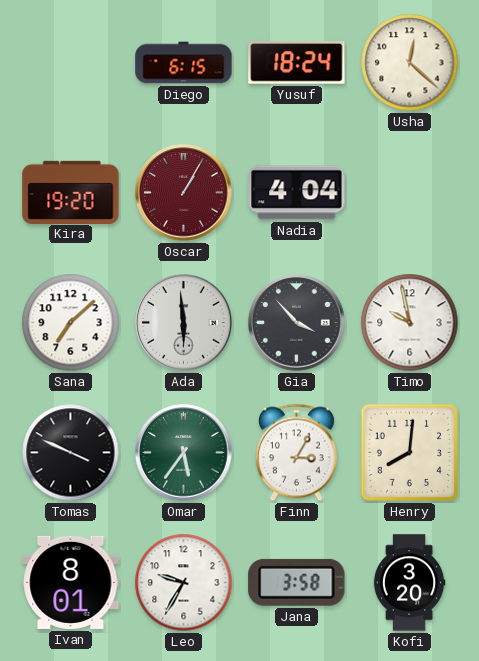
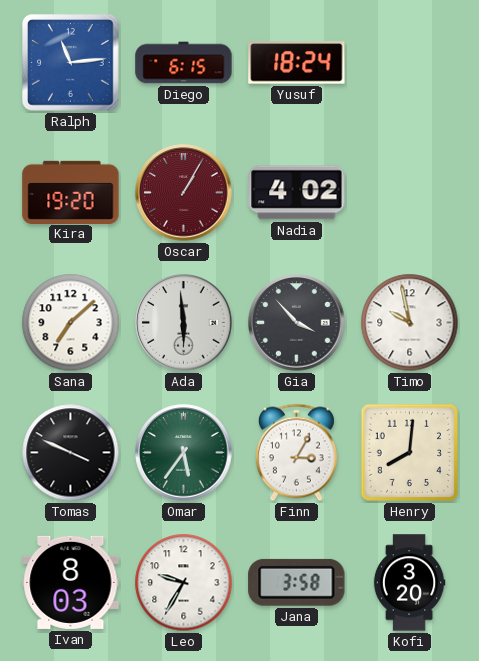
Ralph: none -> 11:14
Usha: 12:22 -> none
Nadia: 4:04 -> 4:02
Ivan: 8:01 -> 8:03
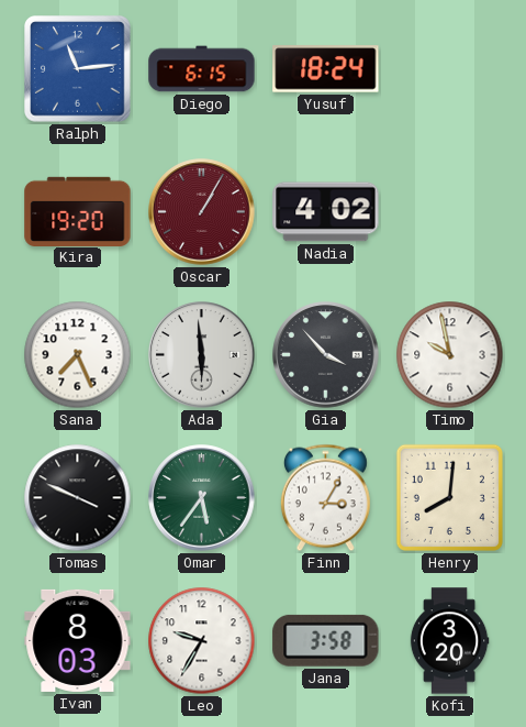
Sana: 7:08 -> 7:26
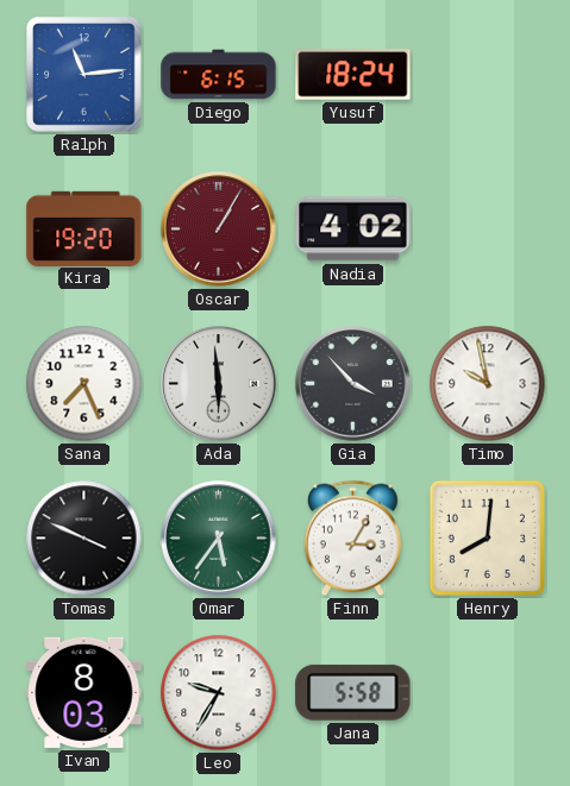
Jana: 3:58 -> 5:58
Kofi: 3:20 -> none
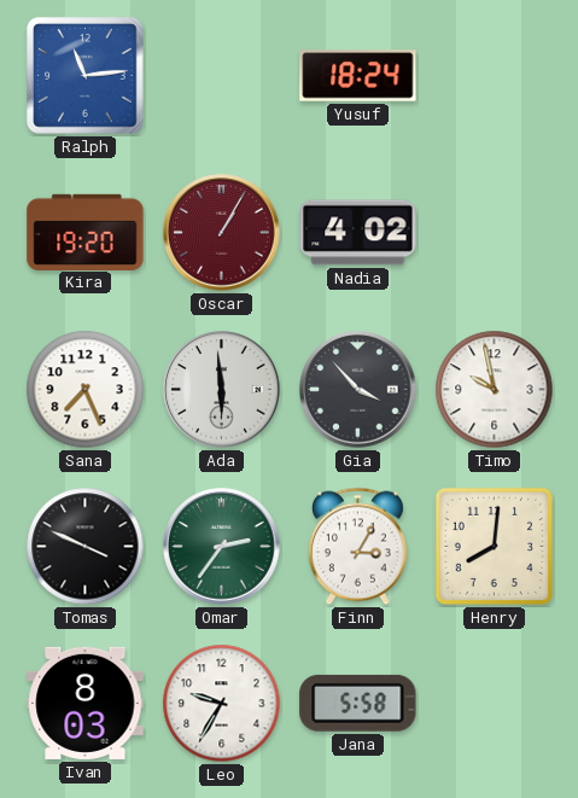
Diego: 6:15 -> none
Omar: 5:36 -> 2:36
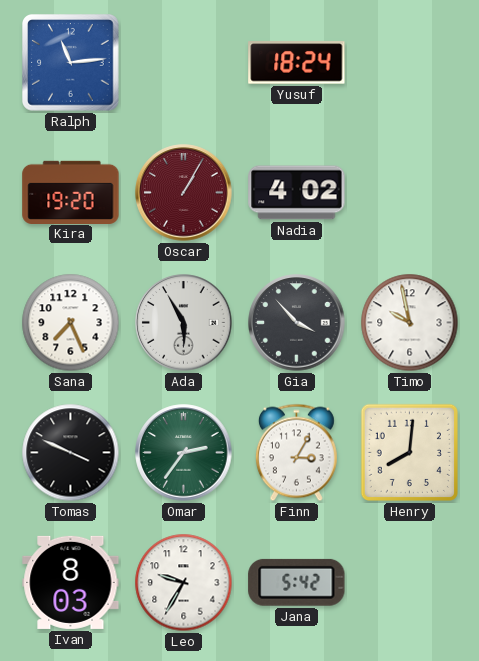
Ada: 5:59 -> 5:55
Jana: 5:58 -> 5:42
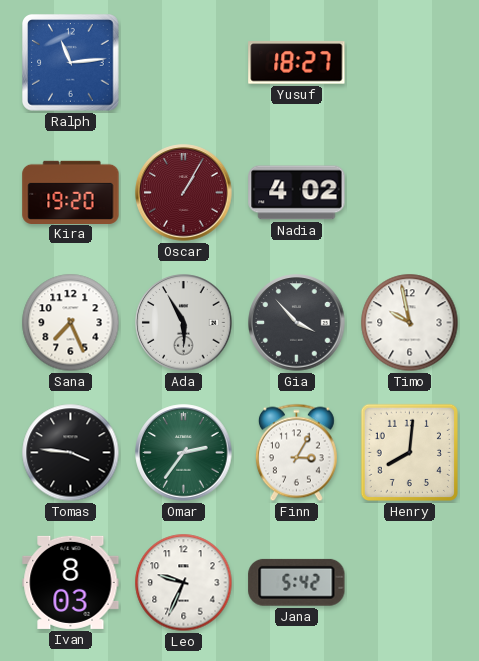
Yusuf: 18:24 -> 18:27
Tomas: 3:49 -> 3:46
Leo: 9:35 -> 9:34
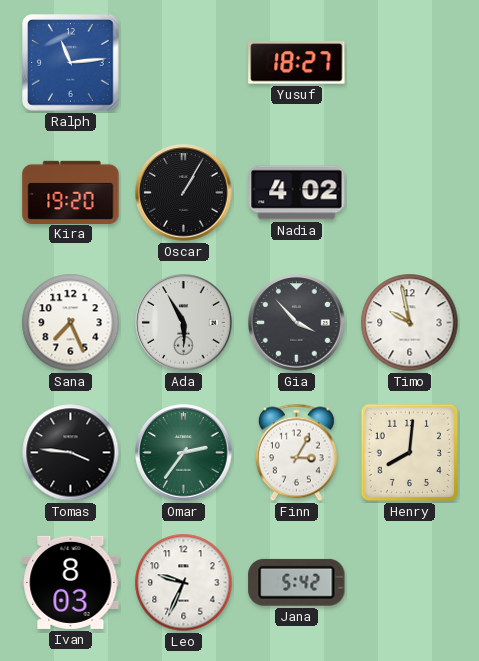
Oscar dial: burgundy -> black
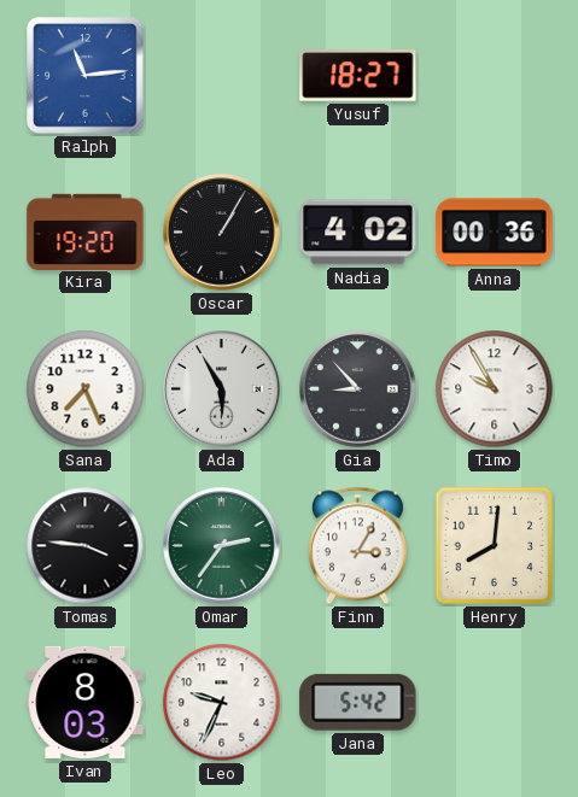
Anna: none -> 00:36
Gia: 3:53 -> 8:53
Timo: 9:58 -> 9:55
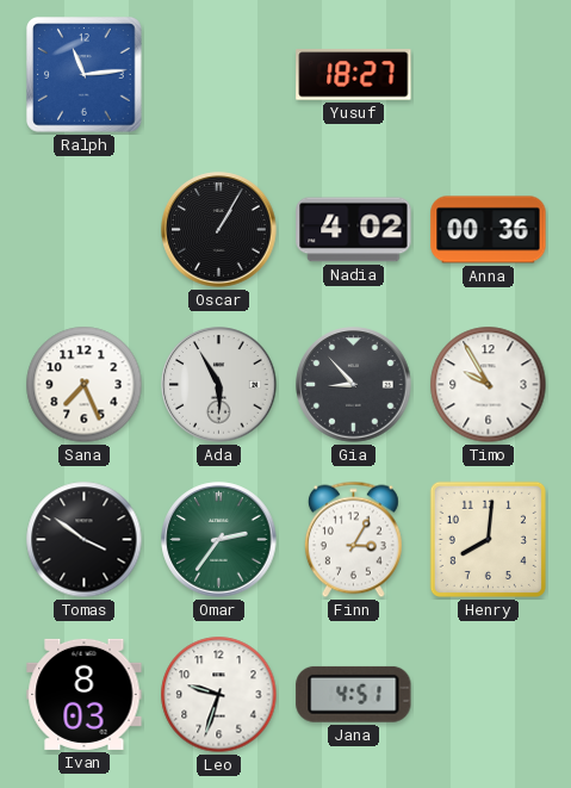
Kira: 19:20 -> none
Tomas: 3:46 -> 3:51
Leo: 9:34 -> 9:33
Jana: 5:42 -> 4:51
